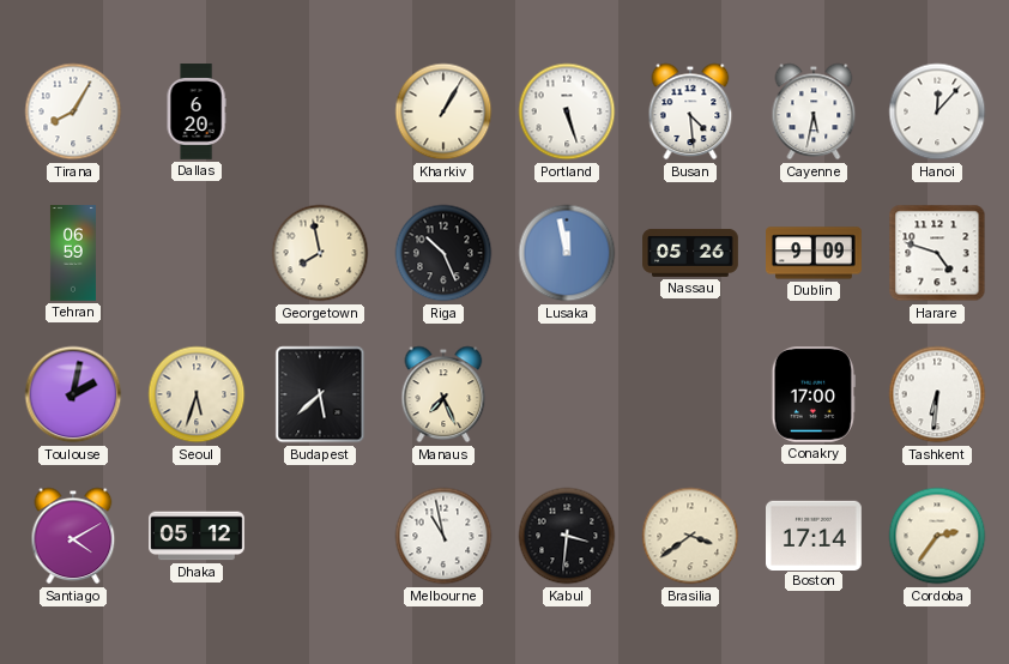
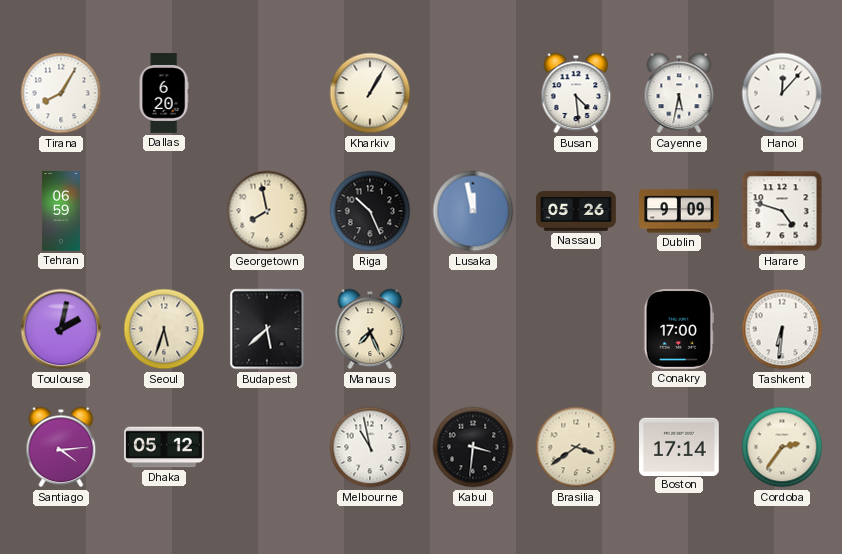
Portland: 5:27 -> none
Santiago: 4:10 -> 4:14
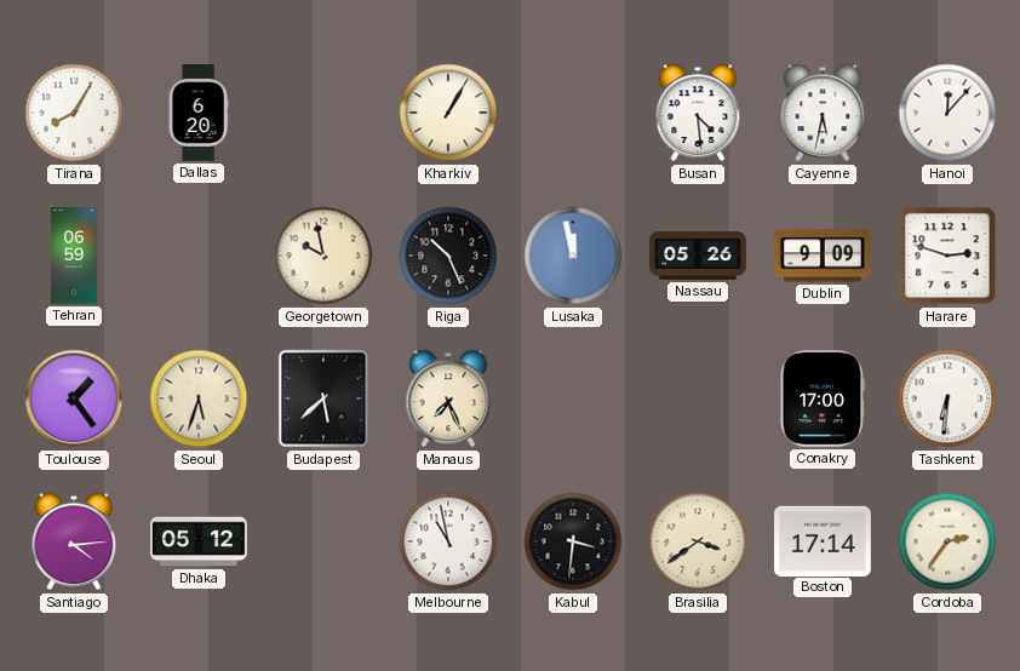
Georgetown: 7:58 -> 9:58
Harare: 4:48 -> 2:48
Toulouse: 2:02 -> 1:24
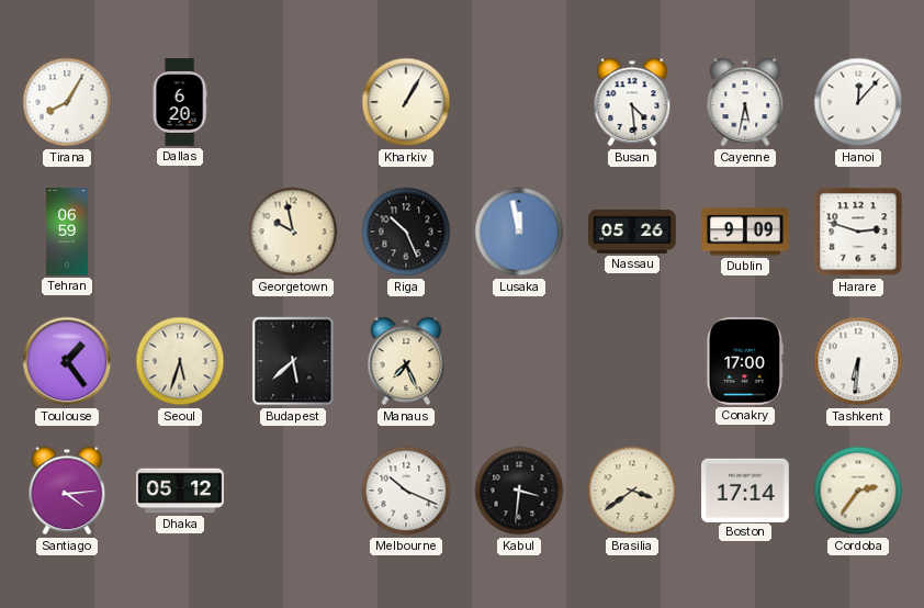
Melbourne: 10:58 -> 10:19
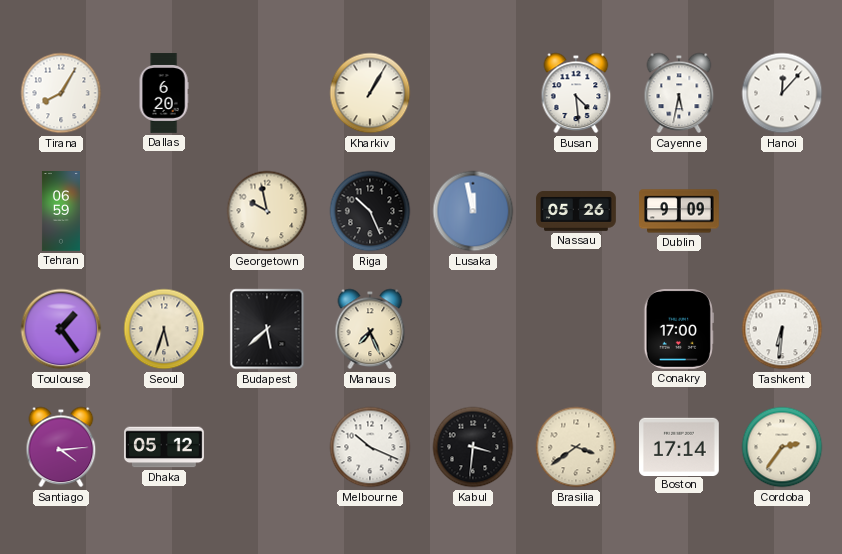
Harare: 2:48 -> none
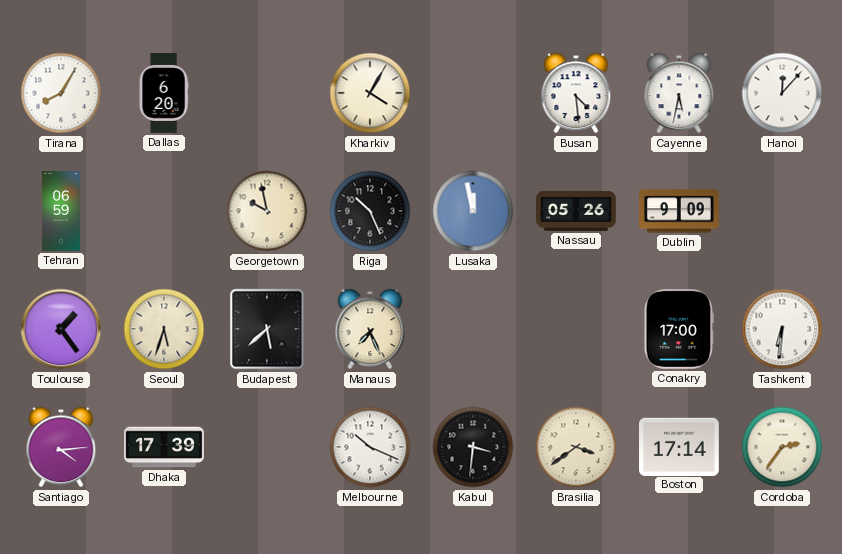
Kharkiv: 1:05 -> 4:05
Dhaka: 05:12 -> 17:39
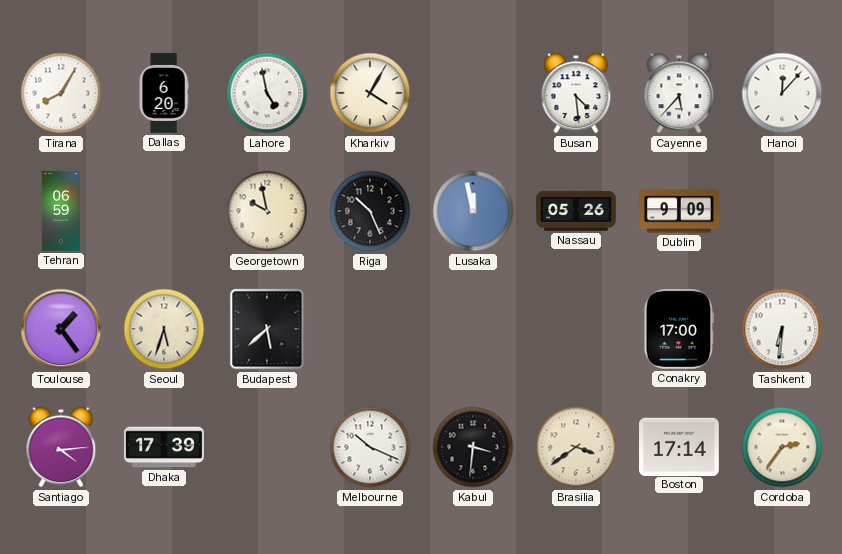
Lahore: none -> 4:58
Cayenne: 5:32 -> 5:37
Manaus: 7:26 -> none
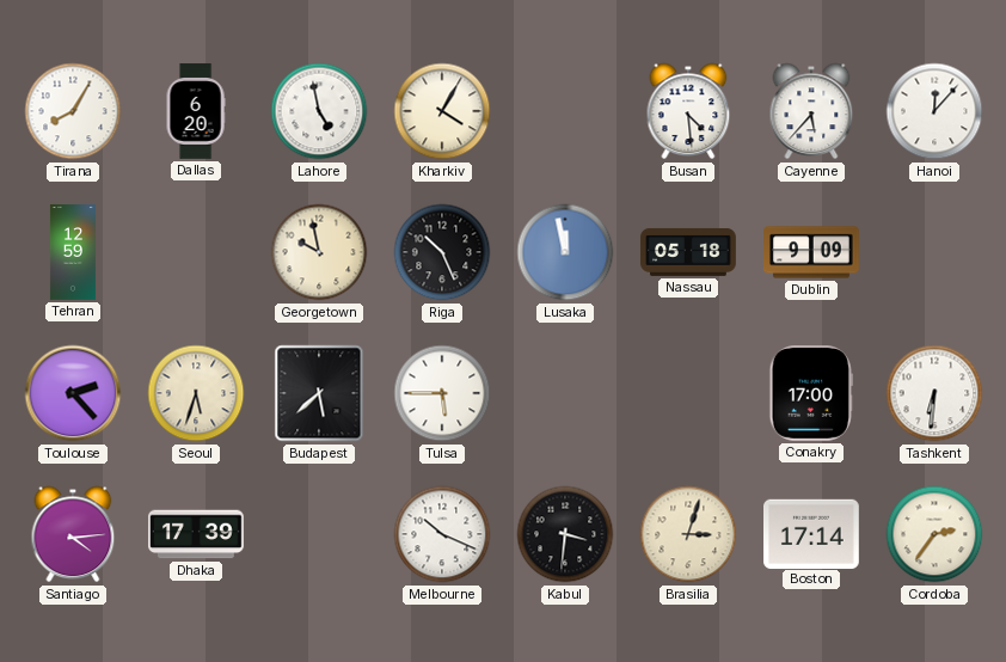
Tehran: 06:59 -> 12:59
Nassau: 05:26 -> 05:18
Toulouse: 1:24 -> 2:23
Tulsa: none -> 5:45
Brasilia: 3:39 -> 3:03
